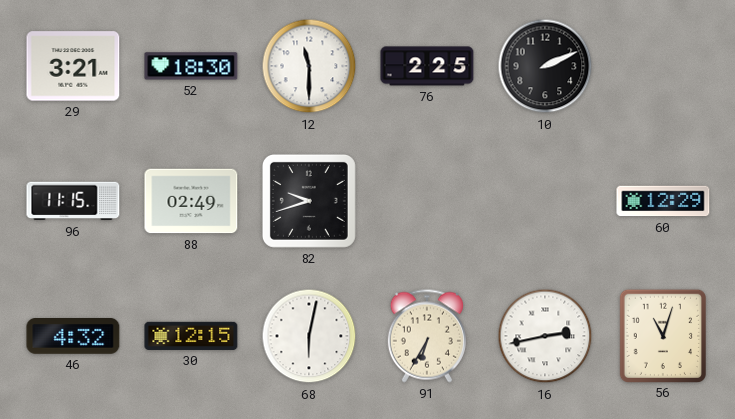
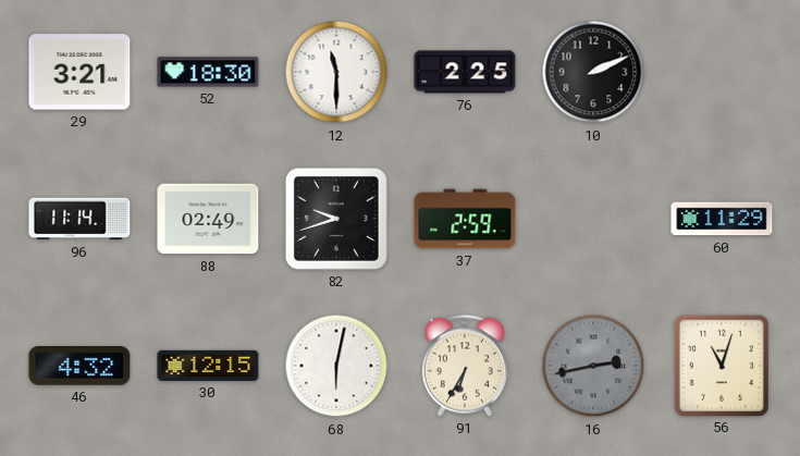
96: 11:15 -> 11:14
37: none -> 2:59
60: 12:29 -> 11:29
16 dial: white -> grey
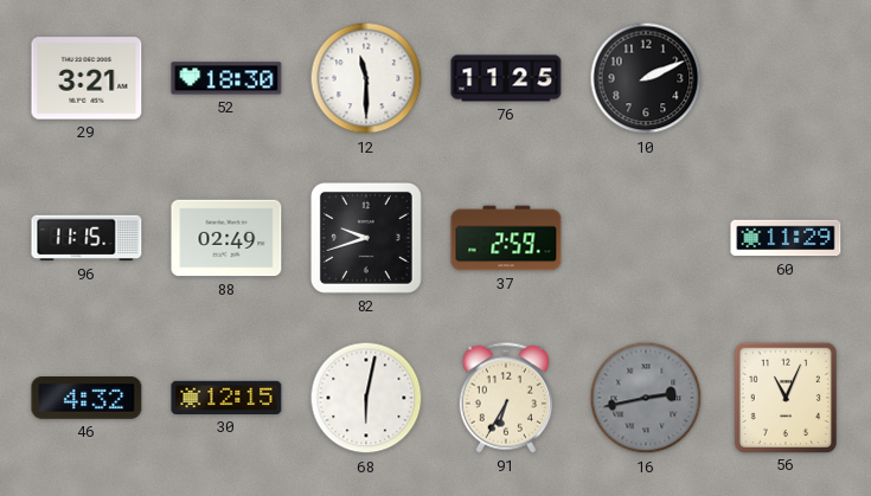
76: 2:25 -> 11:25
96: 11:14 -> 11:15
56: 11:03 -> 11:04
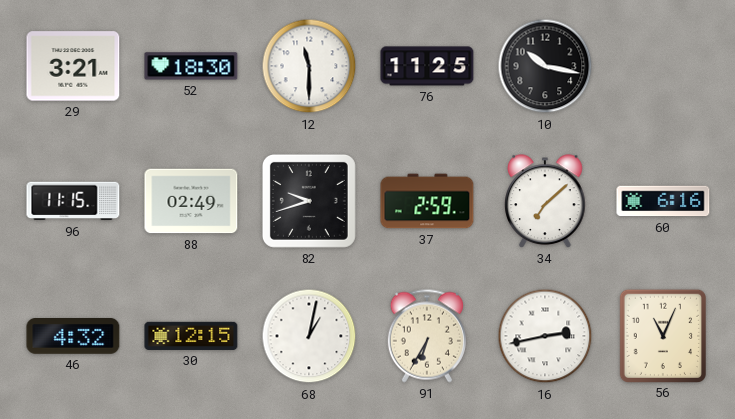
10: 2:11 -> 10:17
34: none -> 7:08
60: 11:29 -> 6:16
68: 6:02 -> 1:02
16 dial: grey -> white
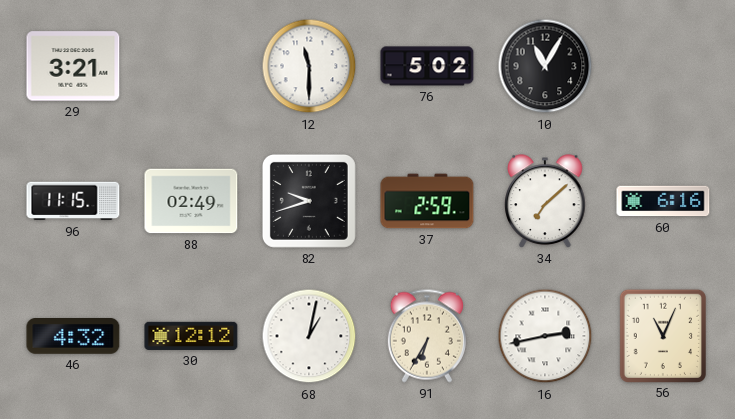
52: 18:30 -> none
76: 11:25 -> 5:02
10: 10:17 -> 11:05
30: 12:15 -> 12:12
